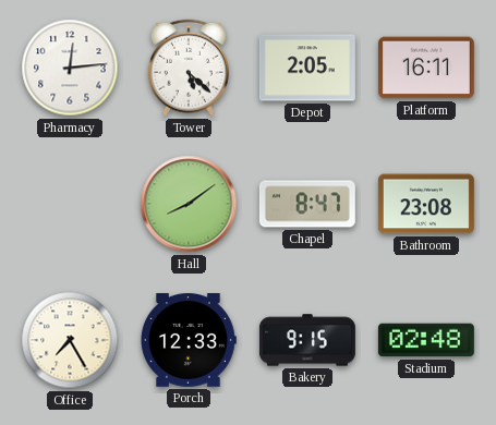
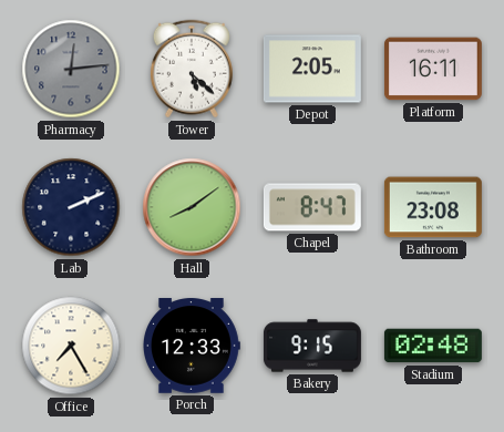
Pharmacy dial: white -> grey
Lab: none -> 2:11
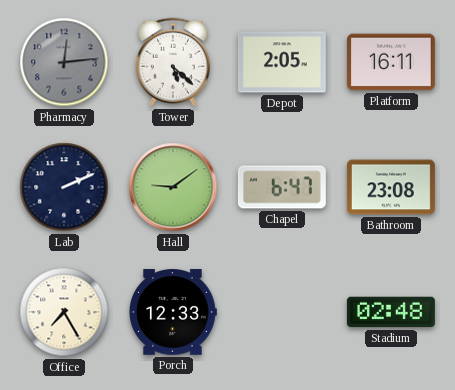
Hall: 8:09 -> 9:09
Chapel: 8:47 -> 6:47
Bakery: 9:15 -> none
